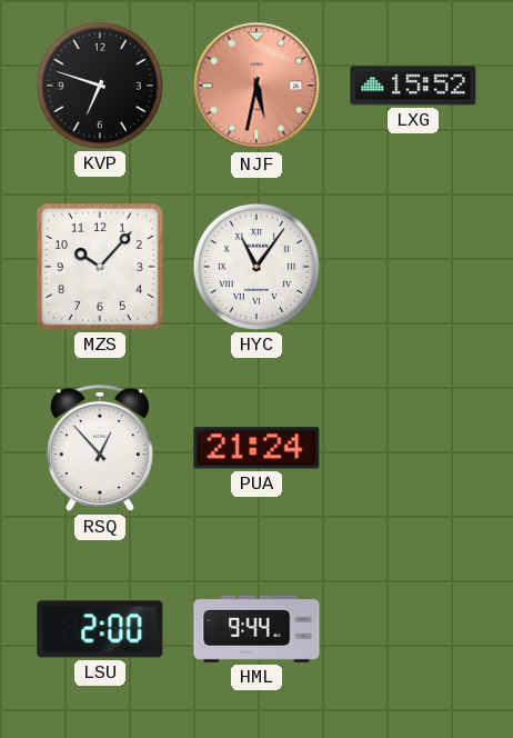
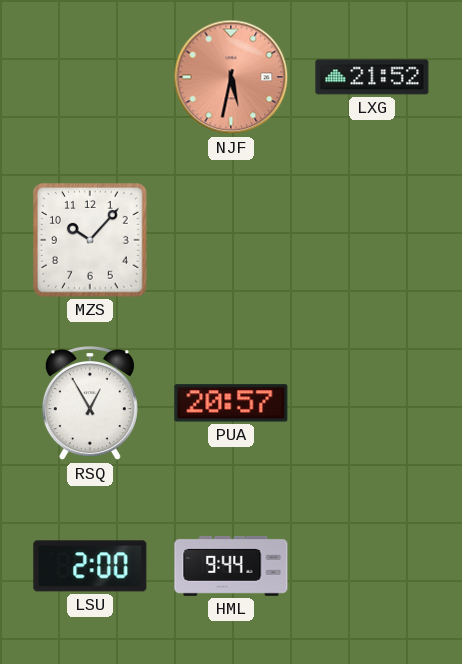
KVP: 6:48 -> none
LXG: 15:52 -> 21:52
HYC: 11:06 -> none
RSQ: 12:53 -> 12:55
PUA: 21:24 -> 20:57
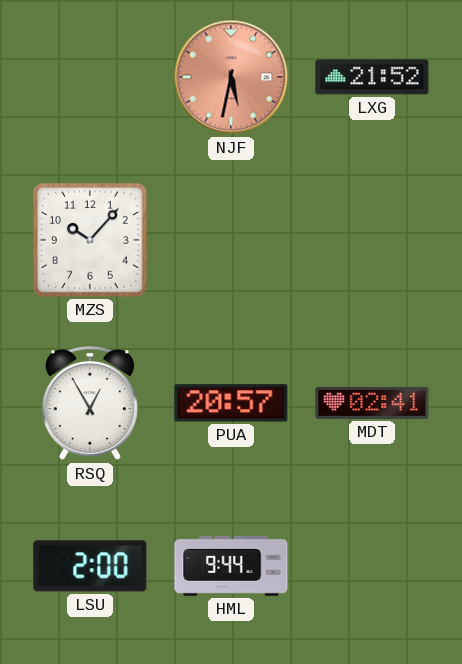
MDT: none -> 02:41
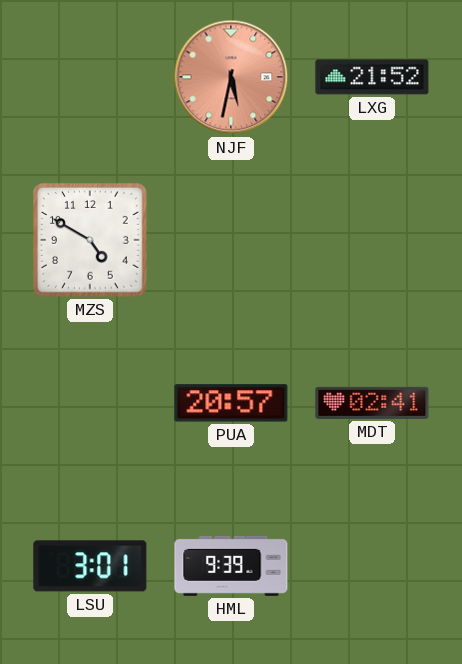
MZS: 10:07 -> 4:50
RSQ: 12:55 -> none
LSU: 2:00 -> 3:01
HML: 9:44 -> 9:39
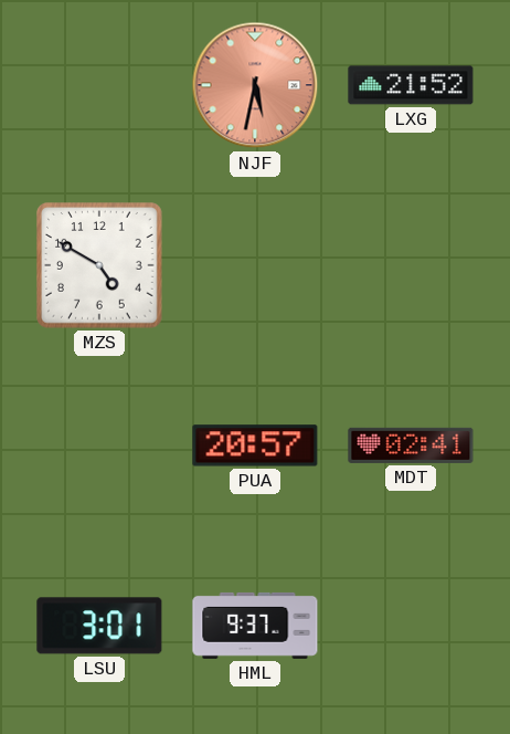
HML: 9:39 -> 9:37
